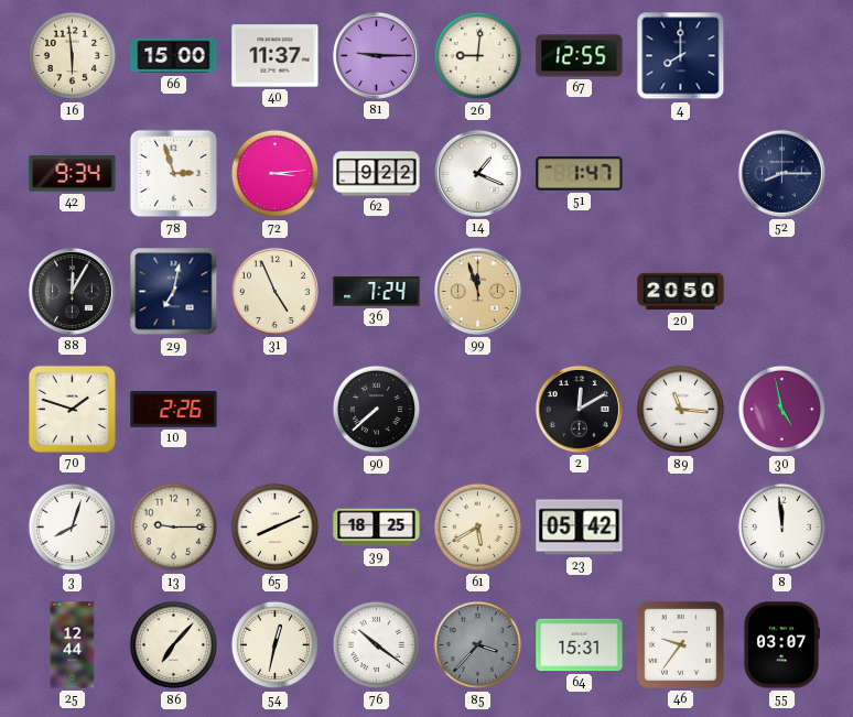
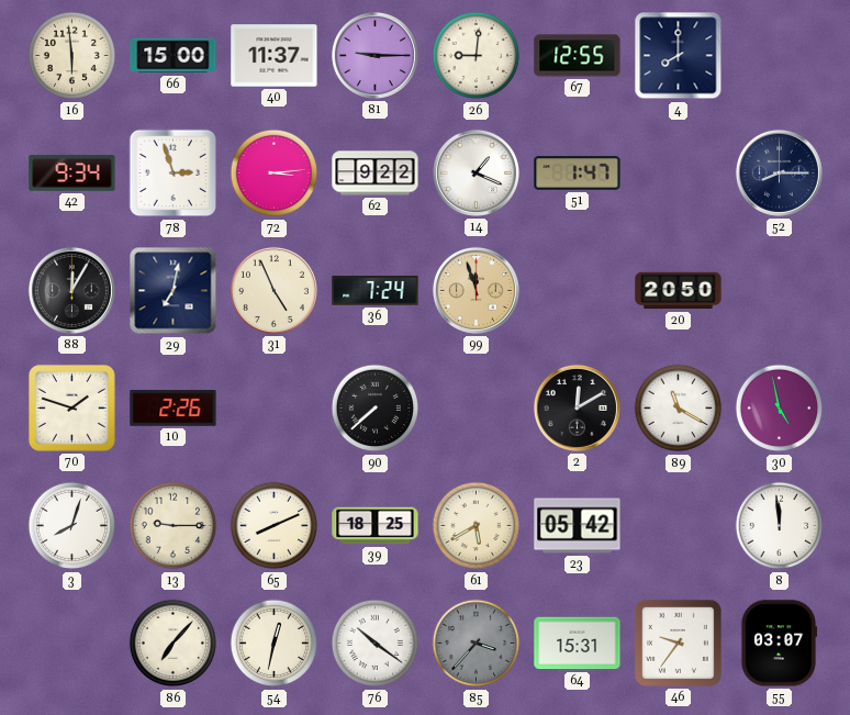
89: 11:16 -> 11:20
25: 12:44 -> none
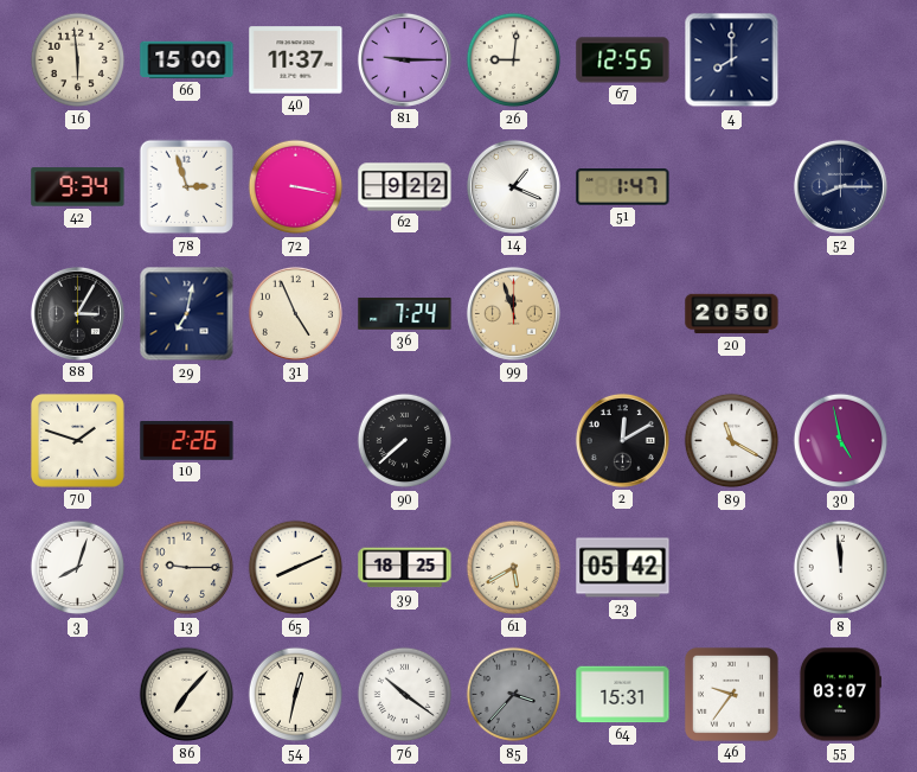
72: 3:14 -> 3:17
88: 12:05 -> 3:05
